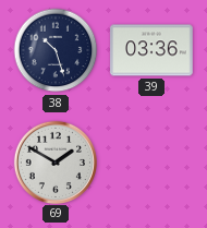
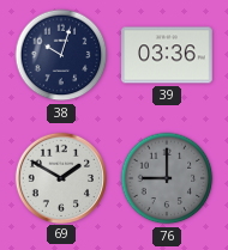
38: 10:27 -> 10:03
76: none -> 9:00
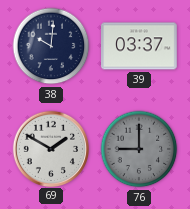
38: 10:03 -> 10:01
39: 03:36 -> 03:37
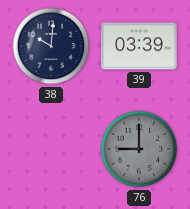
39: 03:37 -> 03:39
69: 1:50 -> none
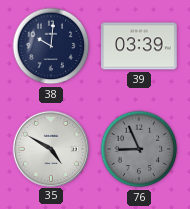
35: none -> 4:50
76: 9:00 -> 8:56
